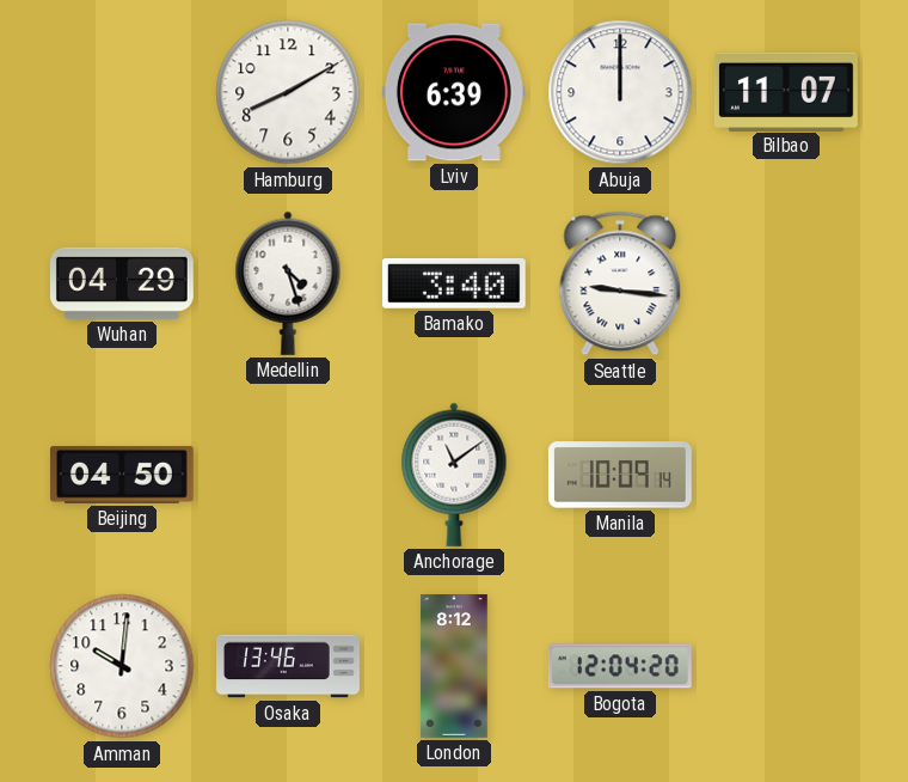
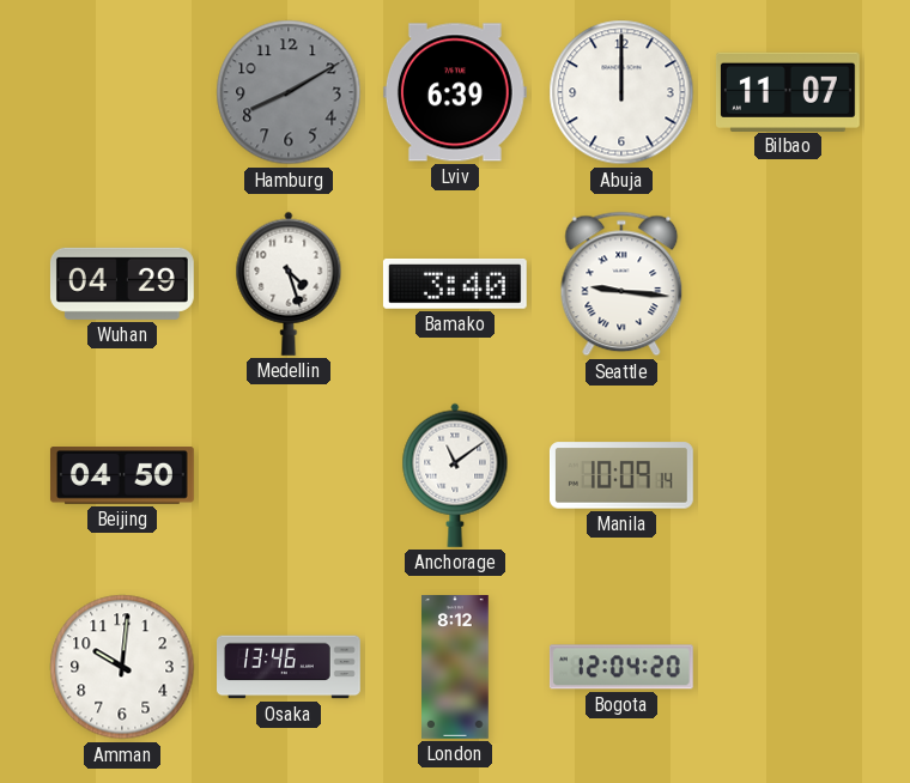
Hamburg dial: white -> grey
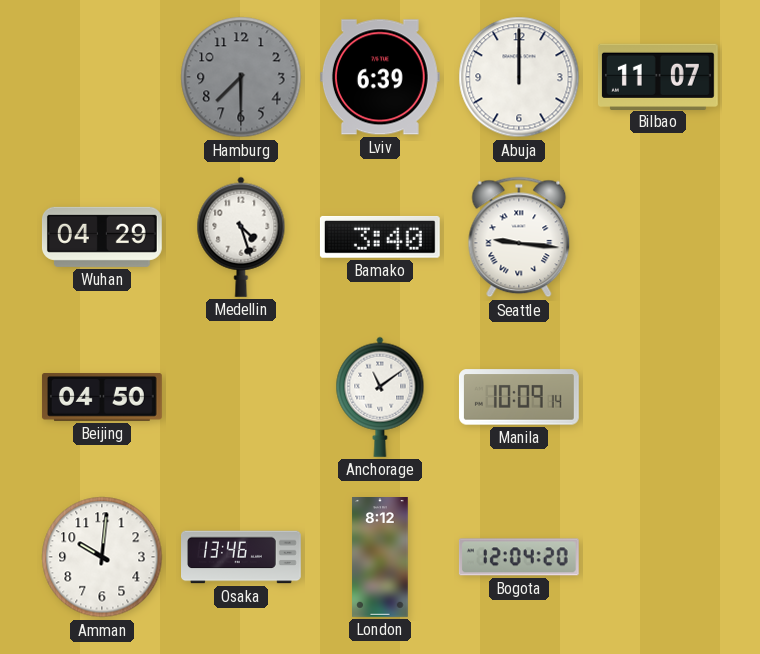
Hamburg: 8:10 -> 7:30
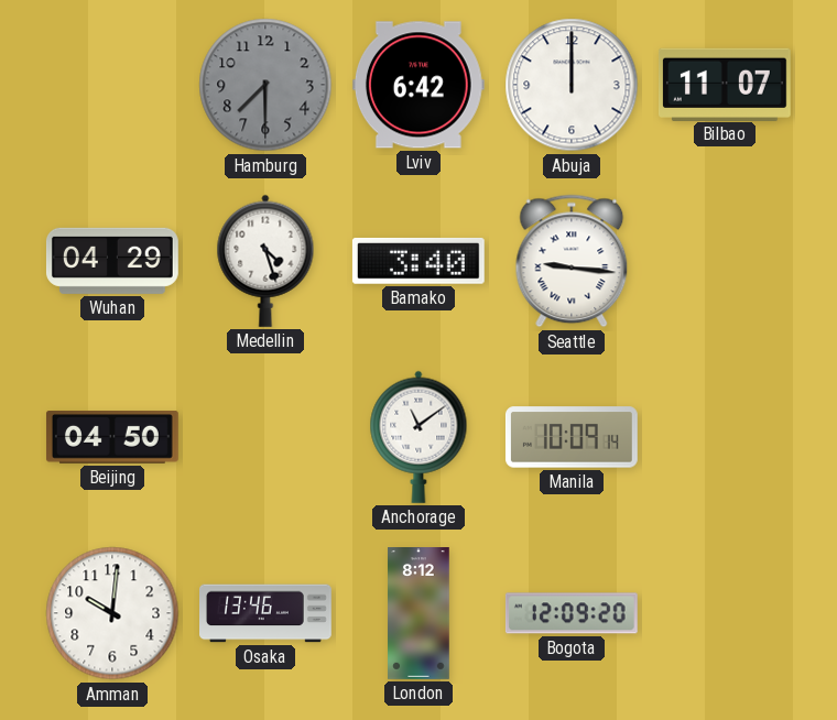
Lviv: 6:39 -> 6:42
Bogota: 12:04 -> 12:09
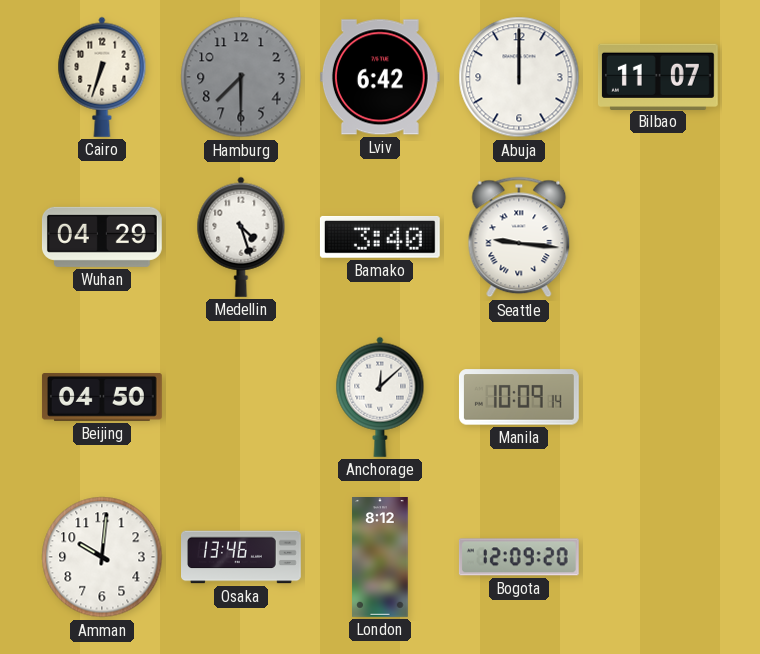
Cairo: none -> 6:33
Anchorage: 11:09 -> 12:08
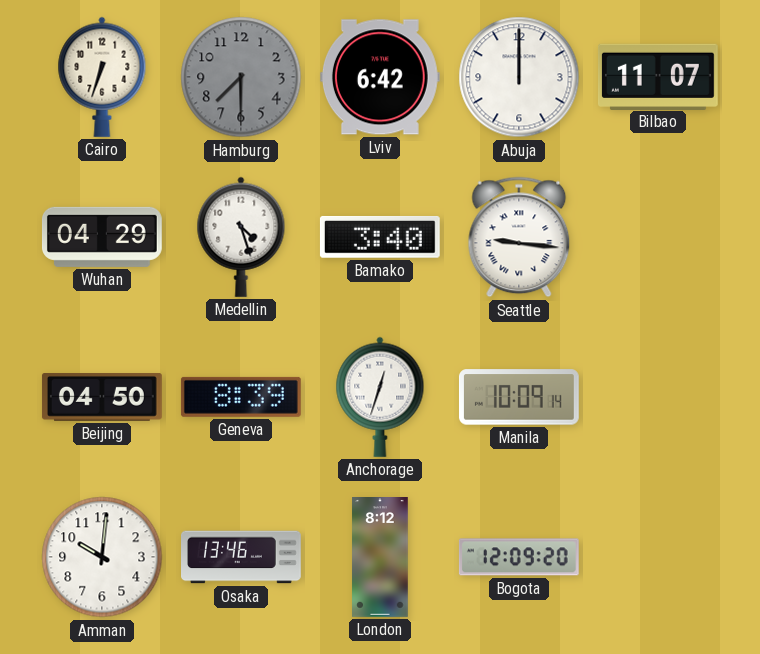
Geneva: none -> 8:39
Anchorage: 12:08 -> 12:33
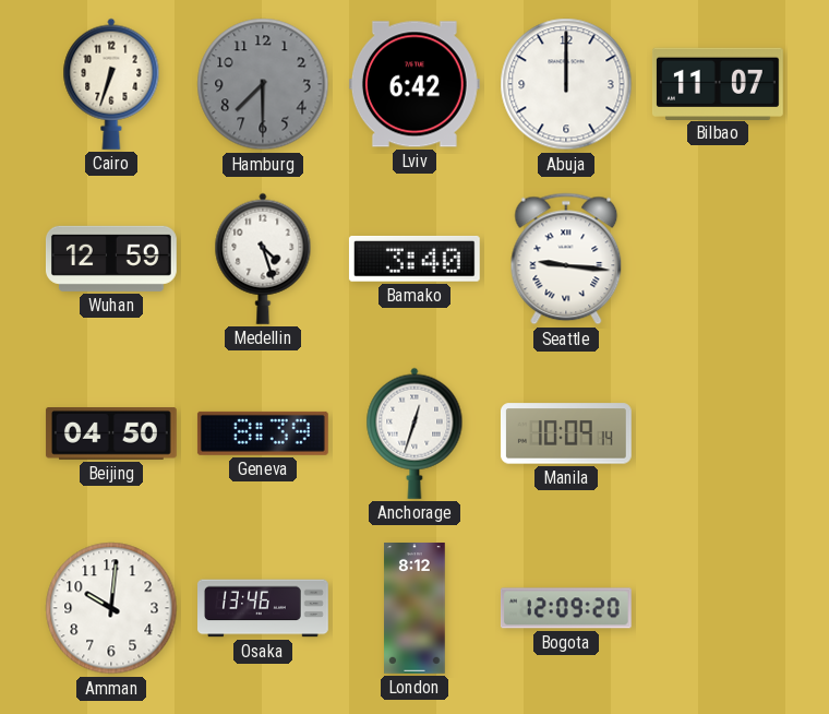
Wuhan: 04:29 -> 12:59
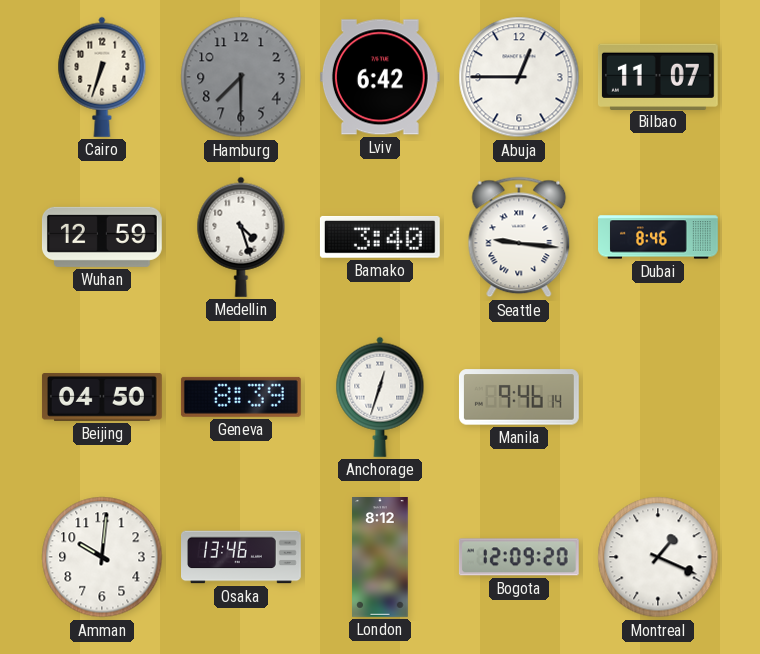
Abuja: 12:00 -> 12:45
Dubai: none -> 8:46
Manila: 10:09 -> 9:46
Montreal: none -> 1:19
